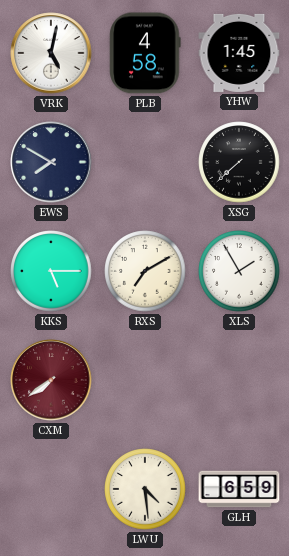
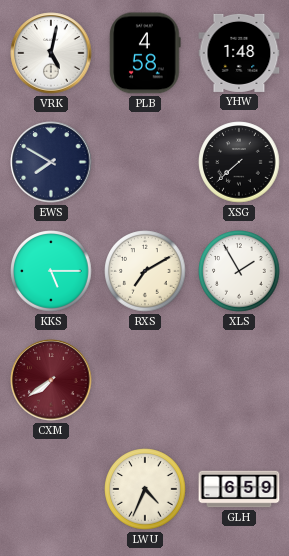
YHW: 1:45 -> 1:48
LWU: 4:29 -> 4:34
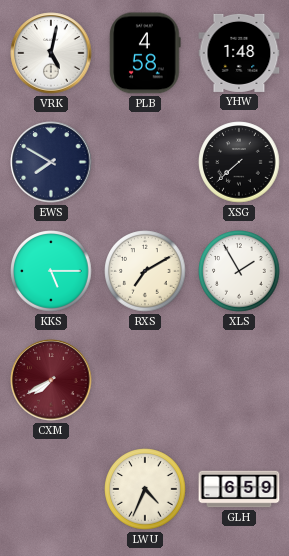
CXM: 7:39 -> 7:40
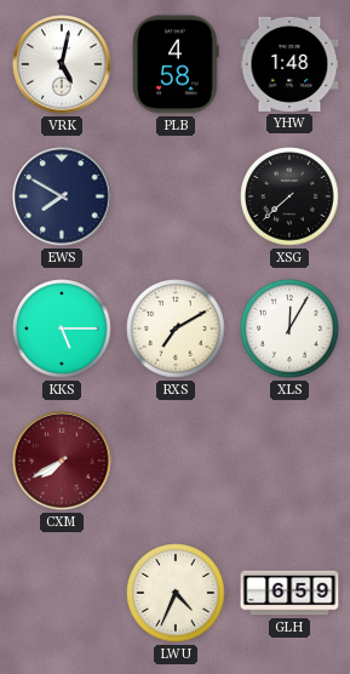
XLS: 1:55 -> 12:05
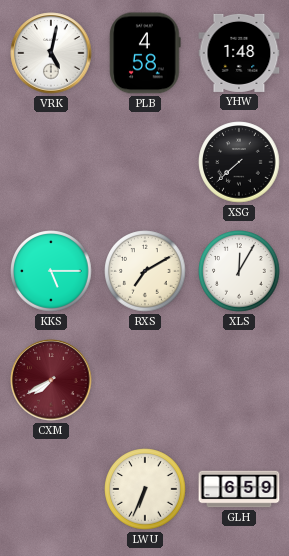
EWS: 7:50 -> none
LWU: 4:34 -> 6:34
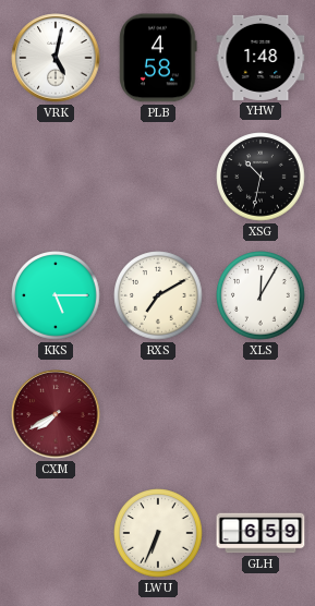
XSG: 7:38 -> 10:32
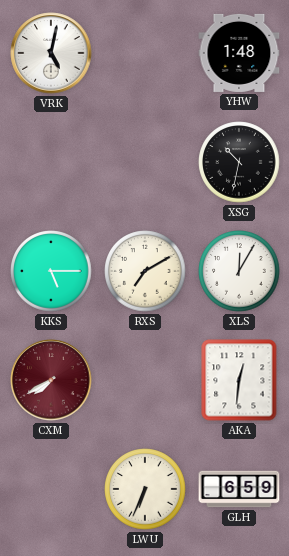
PLB: 4:58 -> none
AKA: none -> 12:31
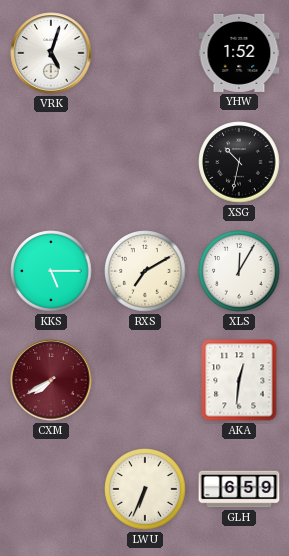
VRK: 5:02 -> 5:03
YHW: 1:48 -> 1:52
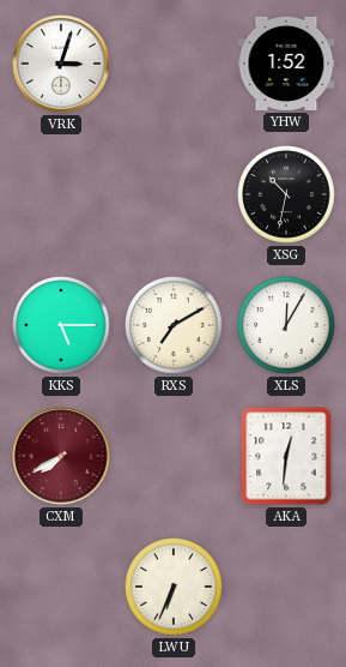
VRK: 5:03 -> 3:03
GLH: 6:59 -> none
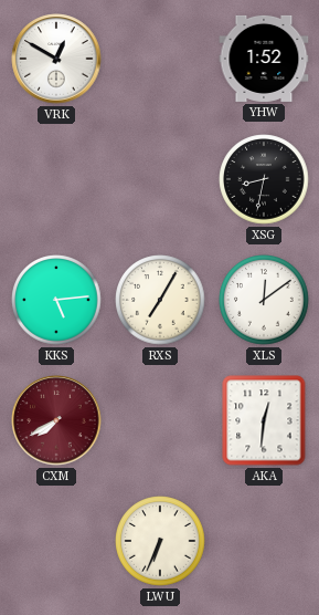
VRK: 3:03 -> 12:50
XSG: 10:32 -> 8:32
KKS: 5:15 -> 5:14
RXS: 7:10 -> 7:05
XLS: 12:05 -> 12:09
